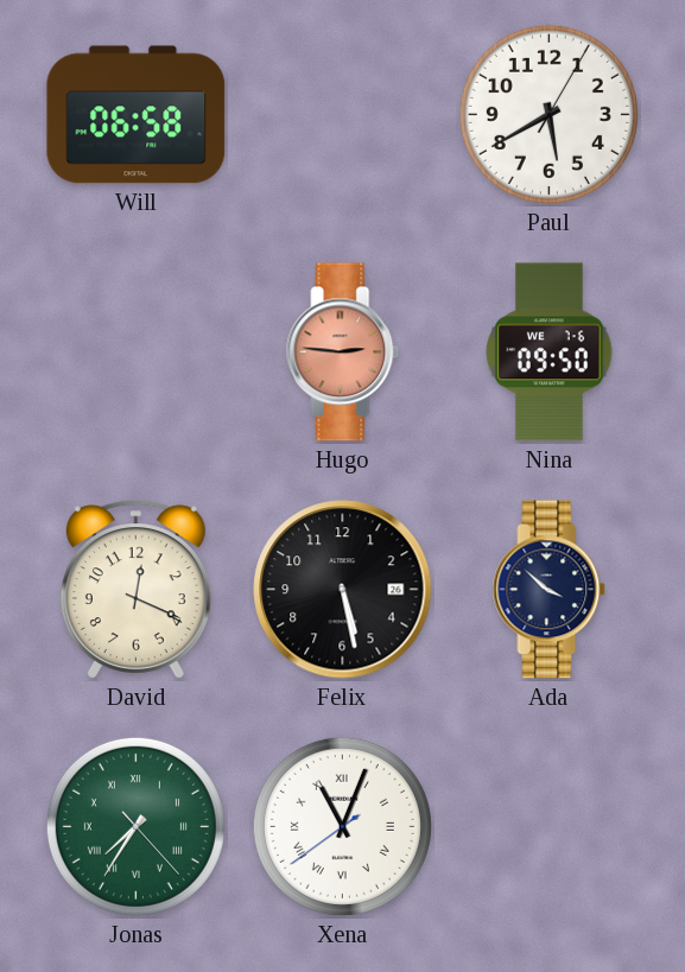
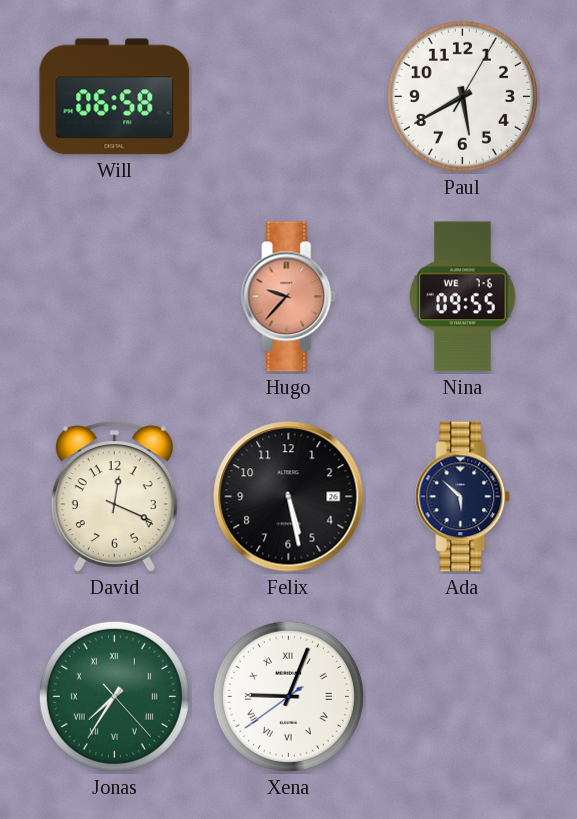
Hugo: 2:46 -> 9:37
Nina: 09:50 -> 09:55
Ada: 3:52 -> 5:52
Xena: 11:03 -> 9:03
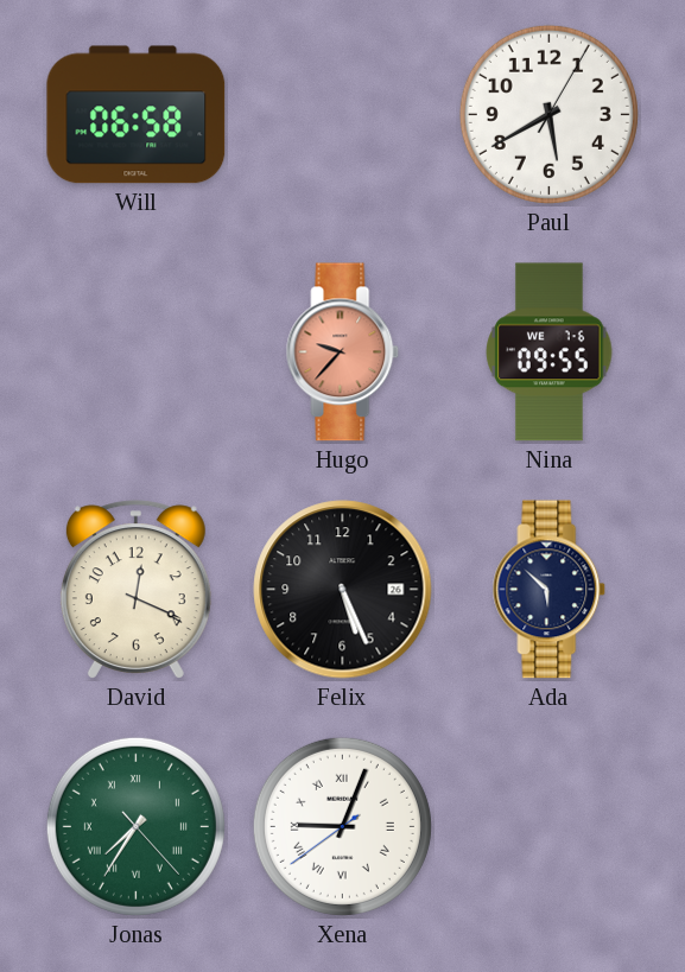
Felix: 5:28 -> 5:26
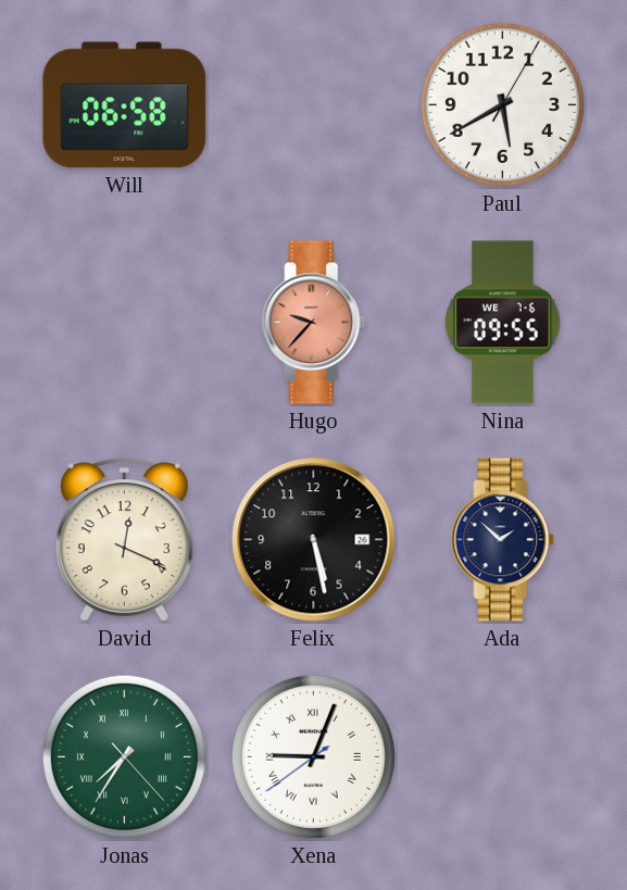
Felix: 5:26 -> 5:28
Ada: 5:52 -> 1:52
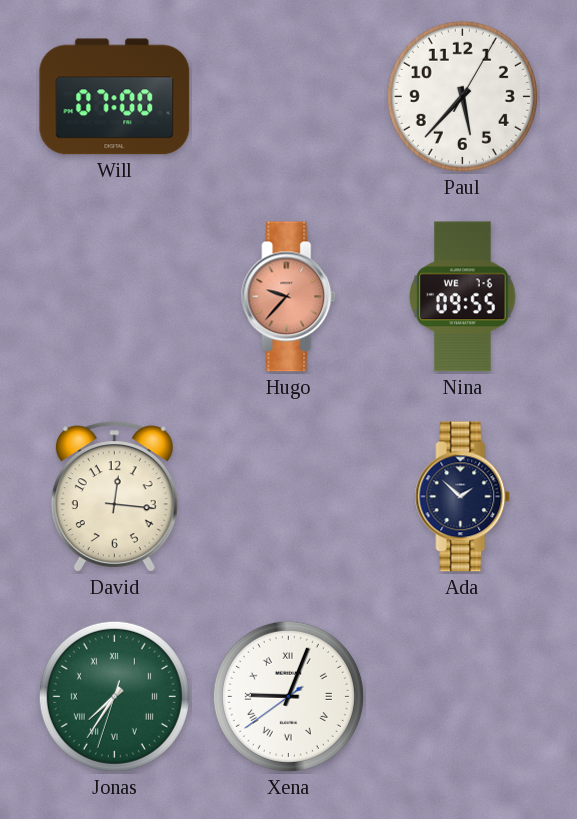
Will: 06:58 -> 07:00
Paul: 5:40 -> 5:37
David: 12:19 -> 12:16
Felix: 5:28 -> none
Jonas: 7:35:23 -> 7:35:33
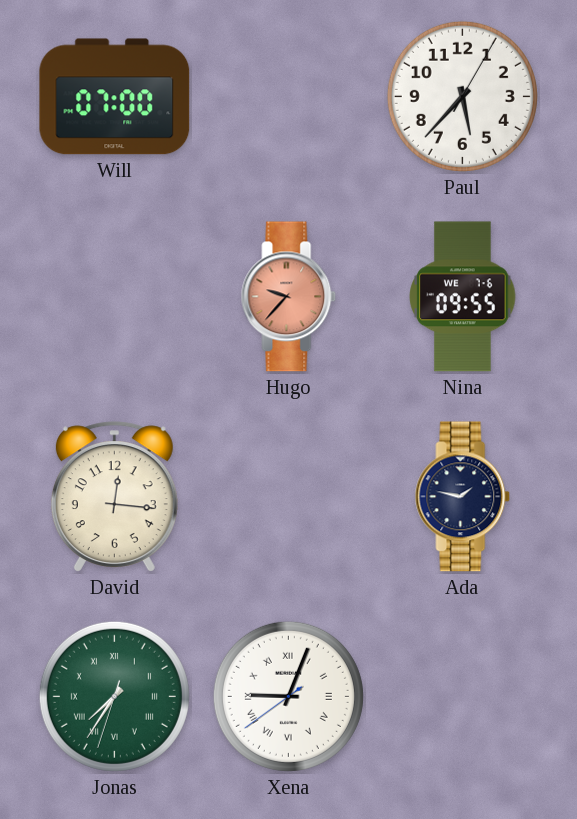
Ada: 1:52 -> 1:47
